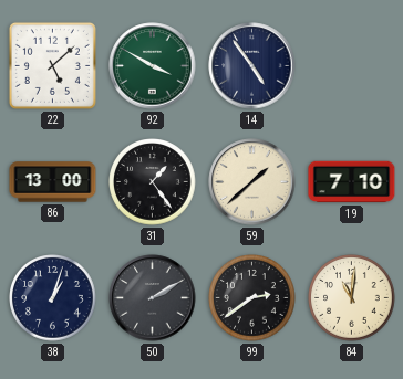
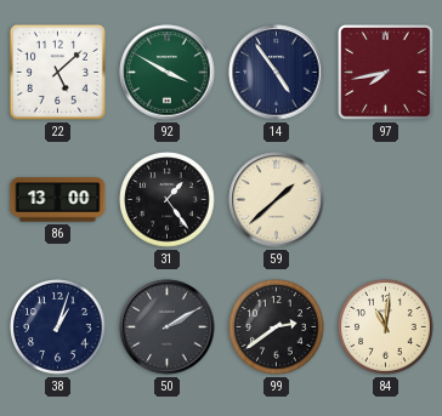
97: none -> 7:43
19: 7:10 -> none
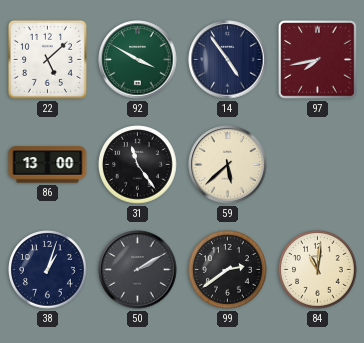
31: 1:24 -> 11:24
59: 1:38 -> 5:38
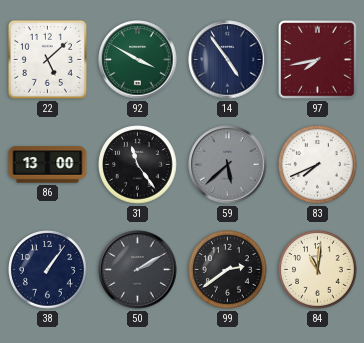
59 dial: cream -> grey
83: none -> 7:41
38: 1:03 -> 1:06
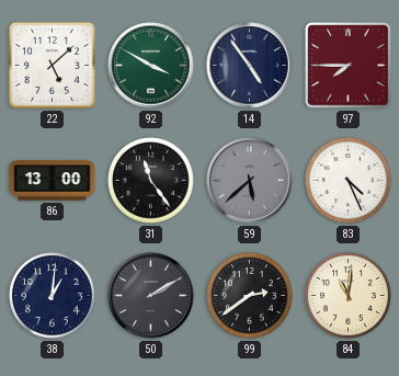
97: 7:43 -> 7:45
83: 7:41 -> 4:26
38: 1:06 -> 1:01
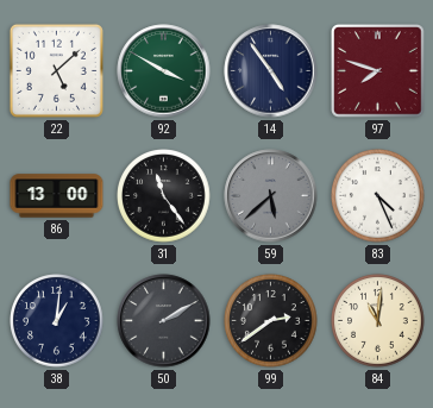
97: 7:45 -> 7:48
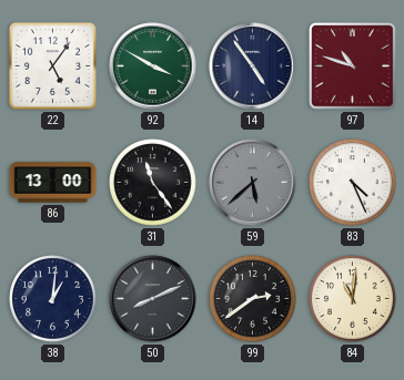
22: 5:08 -> 5:06
97: 7:48 -> 10:48
50: 2:10 -> 8:11
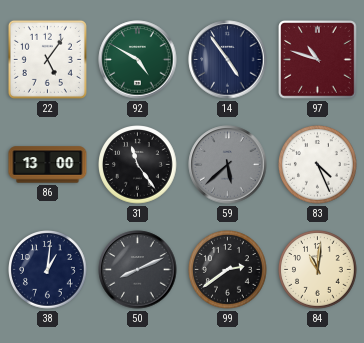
92: 3:50 -> 4:50
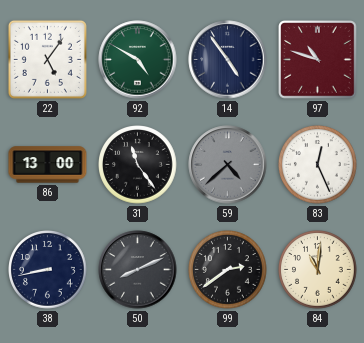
59: 5:38 -> 4:38
83: 4:26 -> 12:26
38: 1:01 -> 8:43
